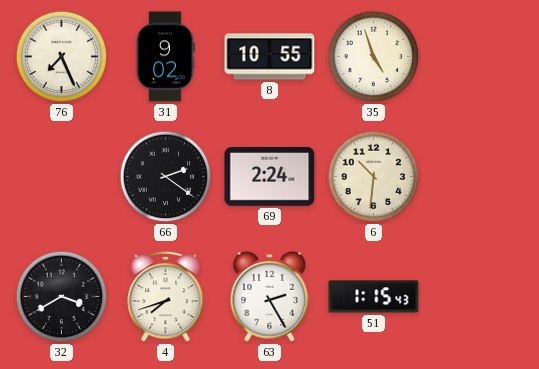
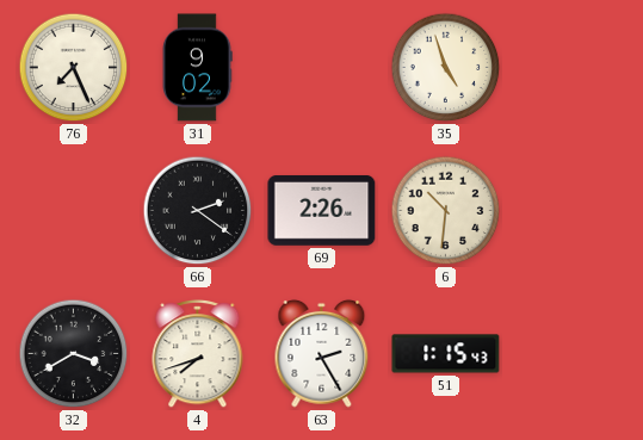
8: 10:55 -> none
69: 2:24 -> 2:26
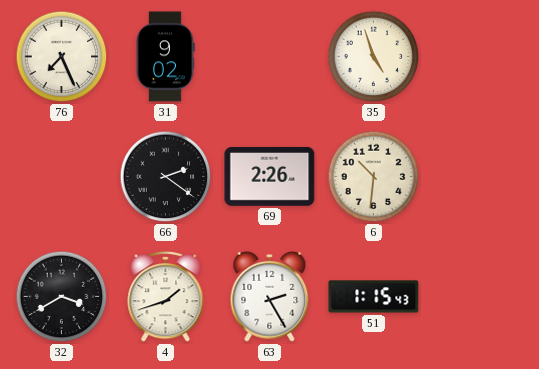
4: 7:42 -> 1:42
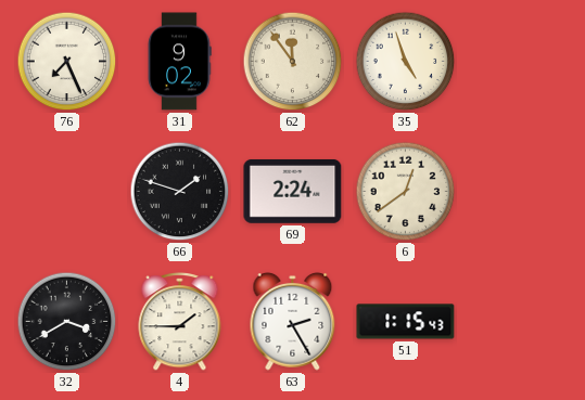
62: none -> 11:54
66: 2:21 -> 1:48
69: 2:26 -> 2:24
6: 10:31 -> 12:39
4: 1:42 -> 1:45
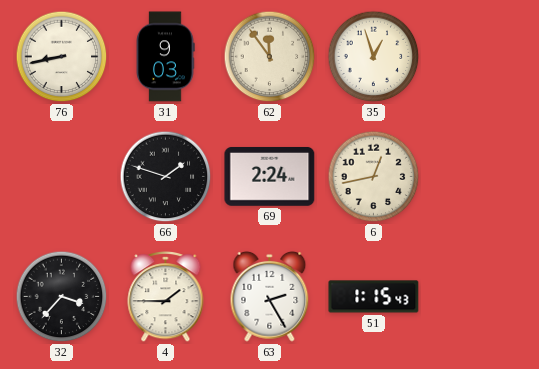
76: 7:26 -> 8:43
31: 9:02 -> 9:03
35: 4:57 -> 12:57
6: 12:39 -> 12:43
32: 3:40 -> 3:37
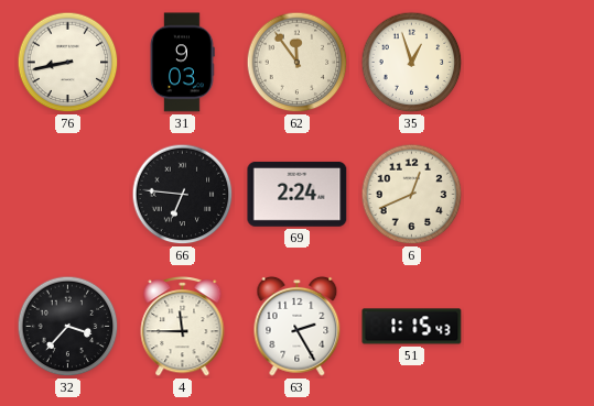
66: 1:48 -> 6:46
6: 12:43 -> 12:41
4: 1:45 -> 11:45
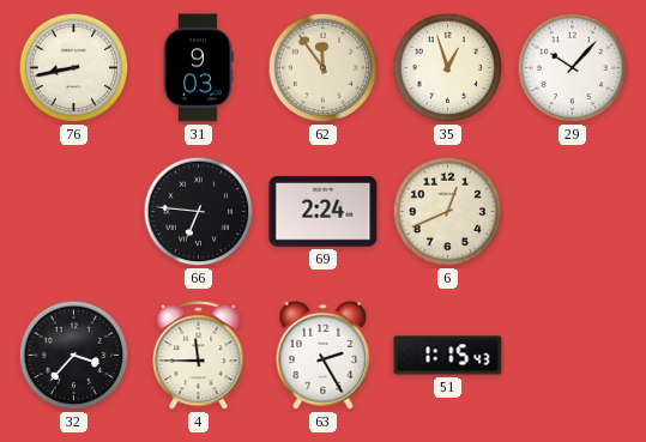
29: none -> 10:07
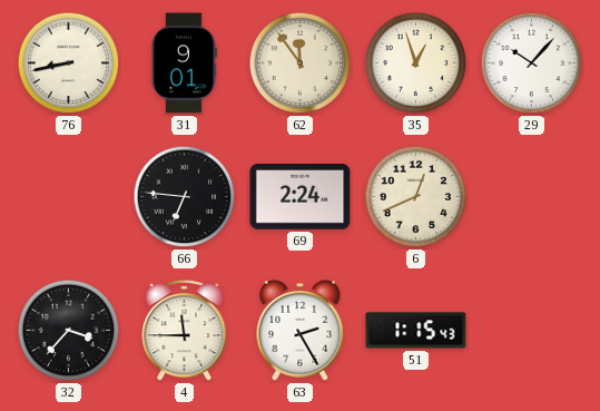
31: 9:03 -> 9:01
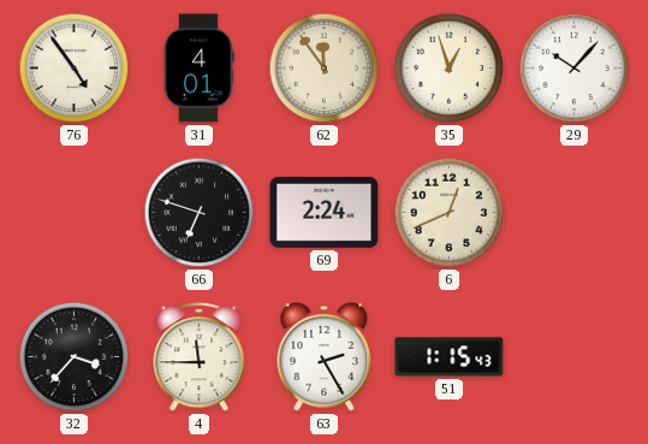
76: 8:43 -> 4:54
31: 9:01 -> 4:01
66: 6:46 -> 6:48
